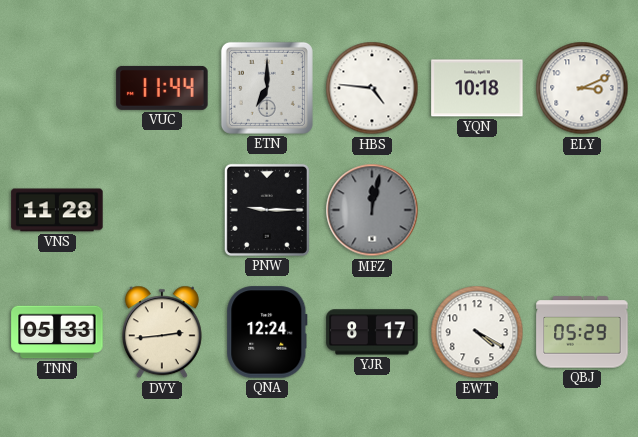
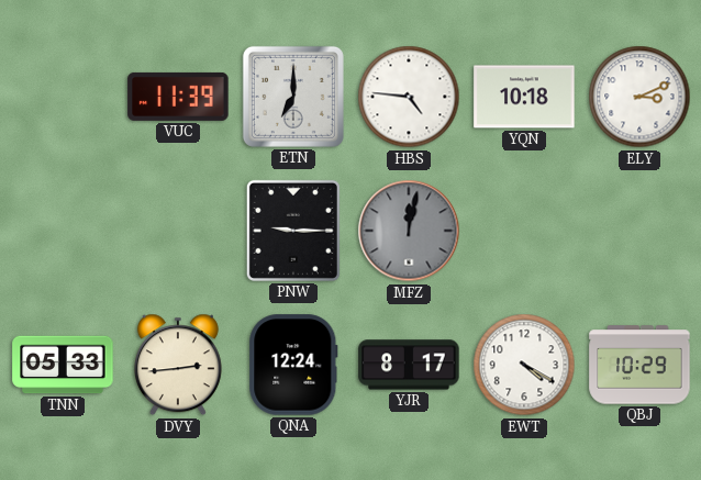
VUC: 11:44 -> 11:39
VNS: 11:28 -> none
QBJ: 05:29 -> 10:29
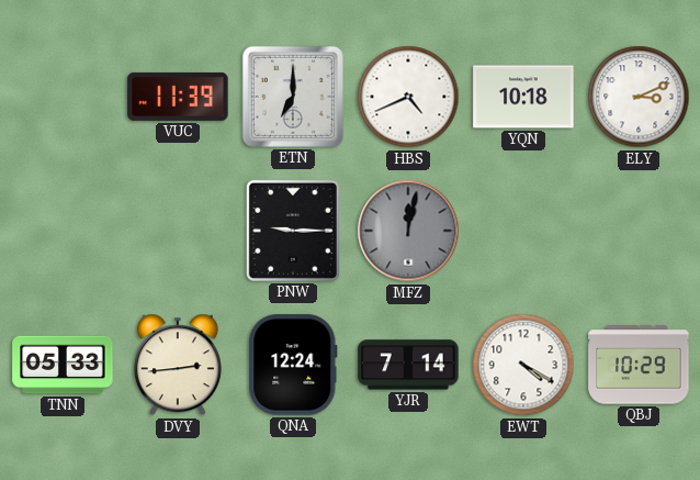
HBS: 4:46 -> 4:41
YJR: 8:17 -> 7:14
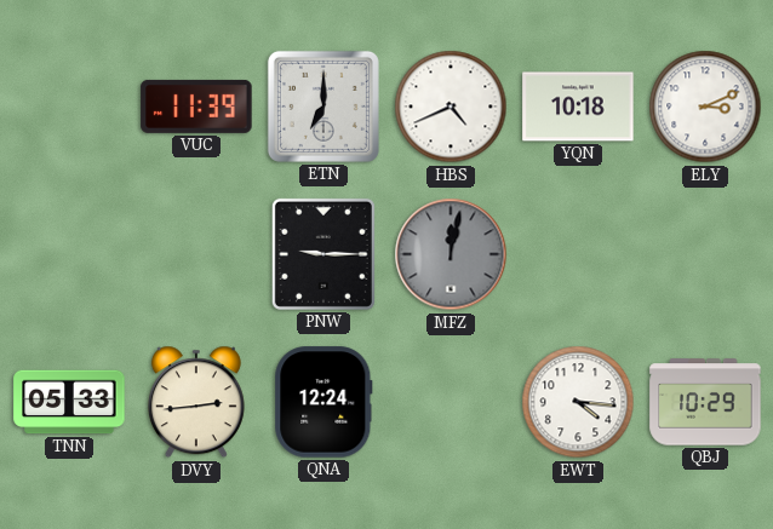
YJR: 7:14 -> none
EWT: 4:20 -> 4:16
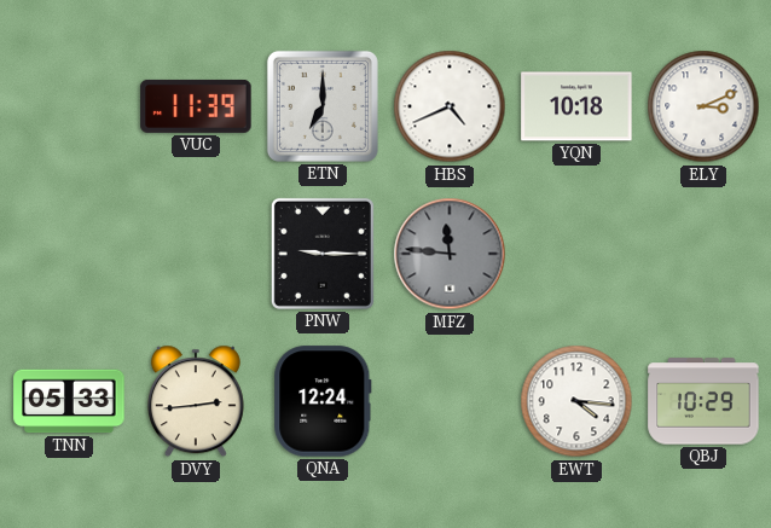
MFZ: 12:02 -> 11:46
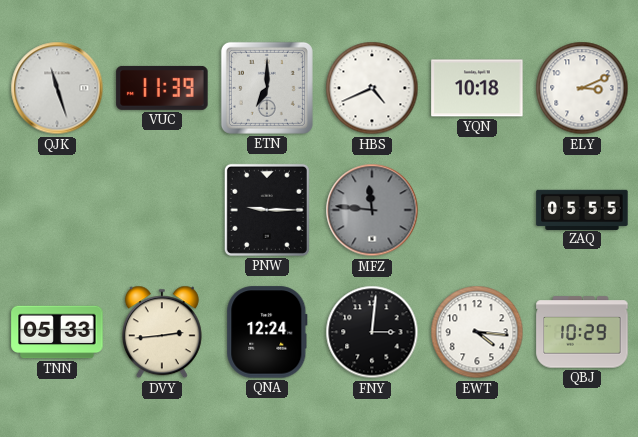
QJK: none -> 11:27
ZAQ: none -> 05:55
FNY: none -> 3:01
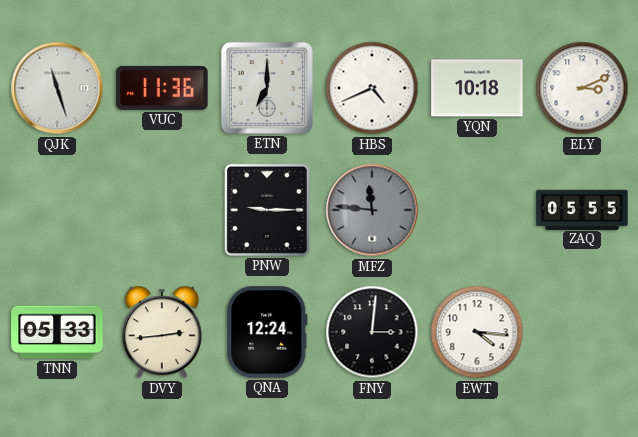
VUC: 11:39 -> 11:36
QBJ: 10:29 -> none
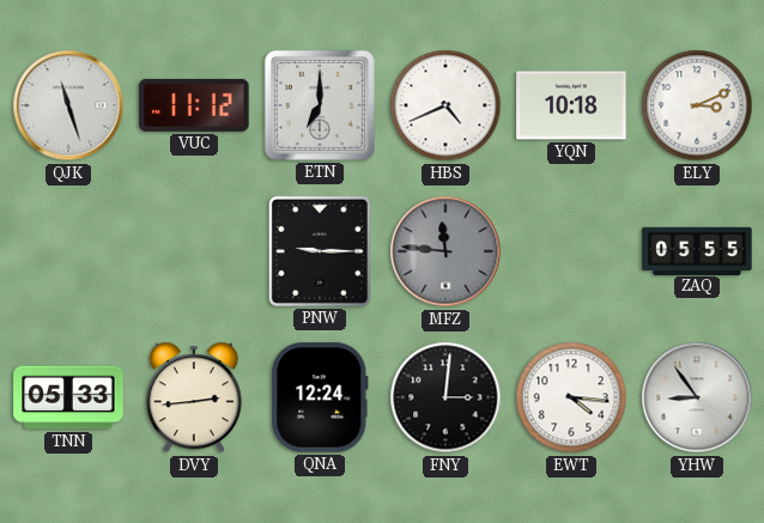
VUC: 11:36 -> 11:12
YHW: none -> 8:54
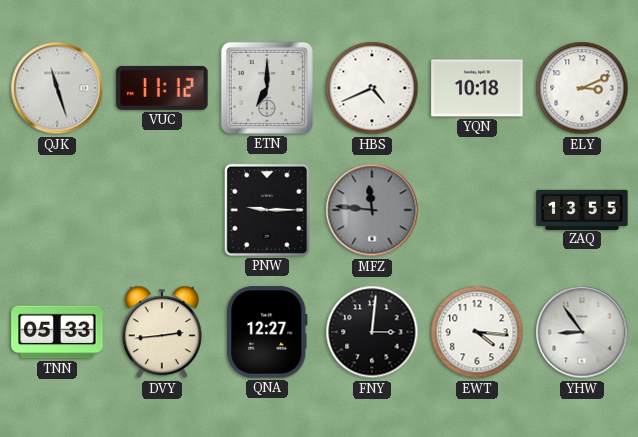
ZAQ: 05:55 -> 13:55
QNA: 12:24 -> 12:27
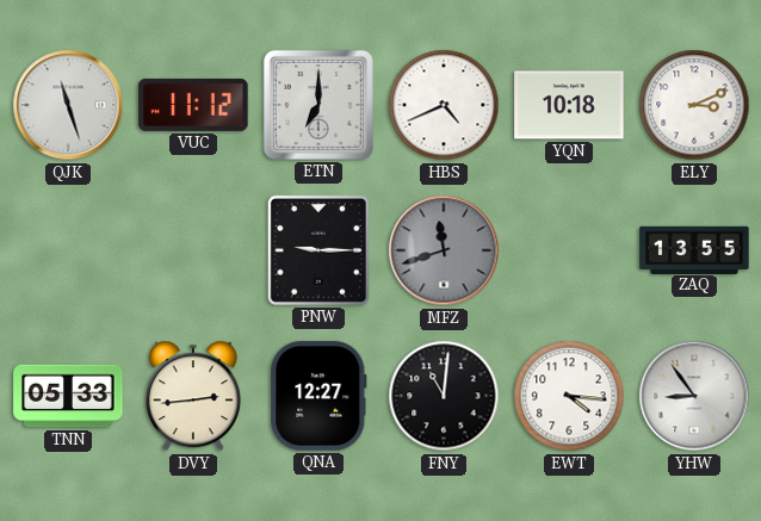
MFZ: 11:46 -> 11:42
FNY: 3:01 -> 11:01
